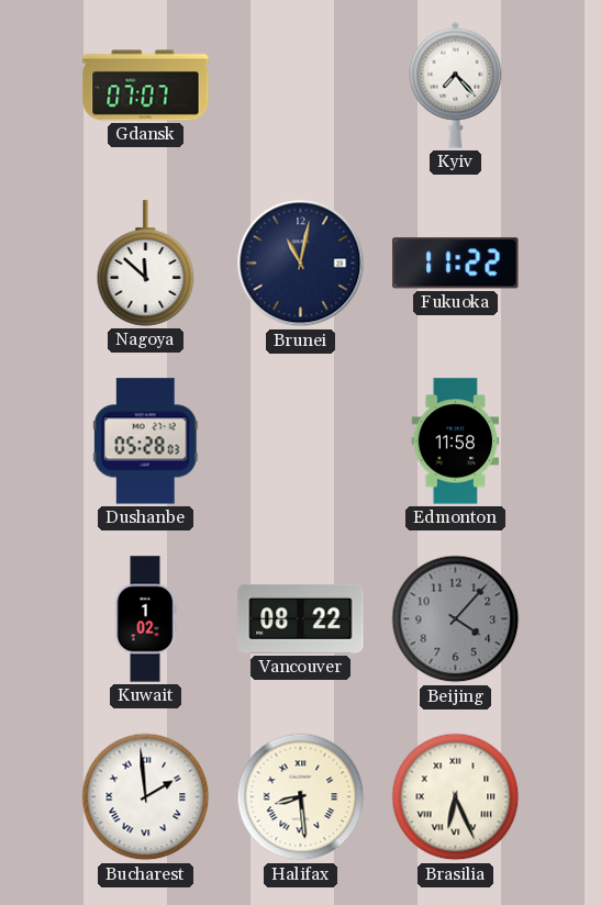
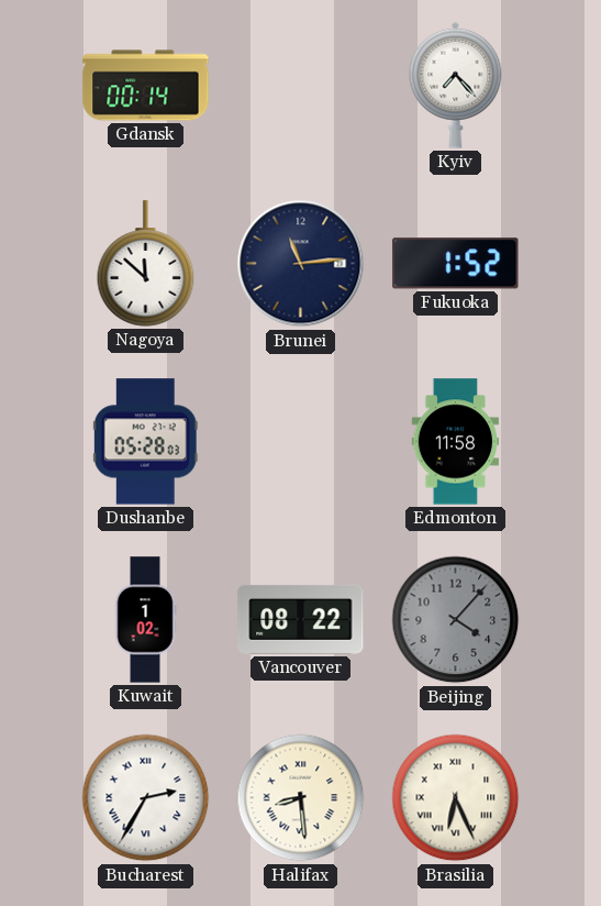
Gdansk: 07:07 -> 00:14
Brunei: 11:02 -> 11:14
Fukuoka: 11:22 -> 1:52
Bucharest: 1:59 -> 2:35
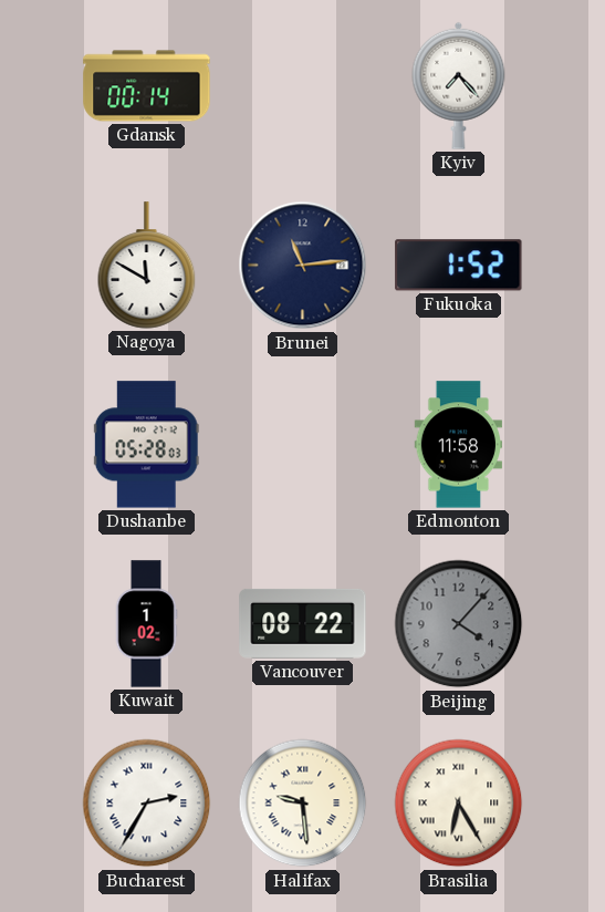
Nagoya: 11:52 -> 11:50
Halifax: 8:29 -> 9:29
Brasilia: 6:26 -> 6:25
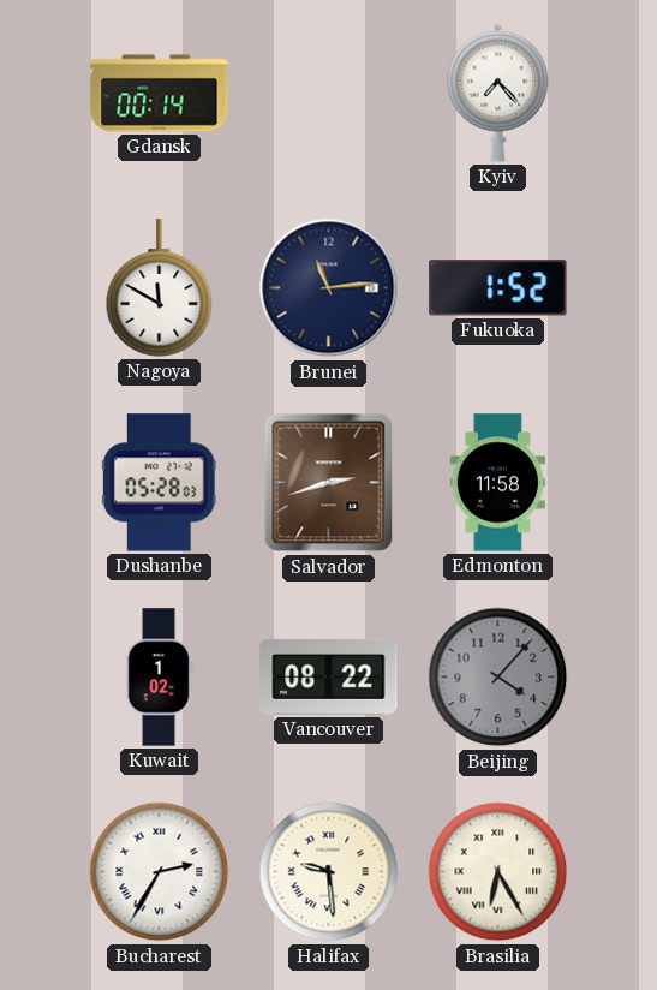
Salvador: none -> 2:42
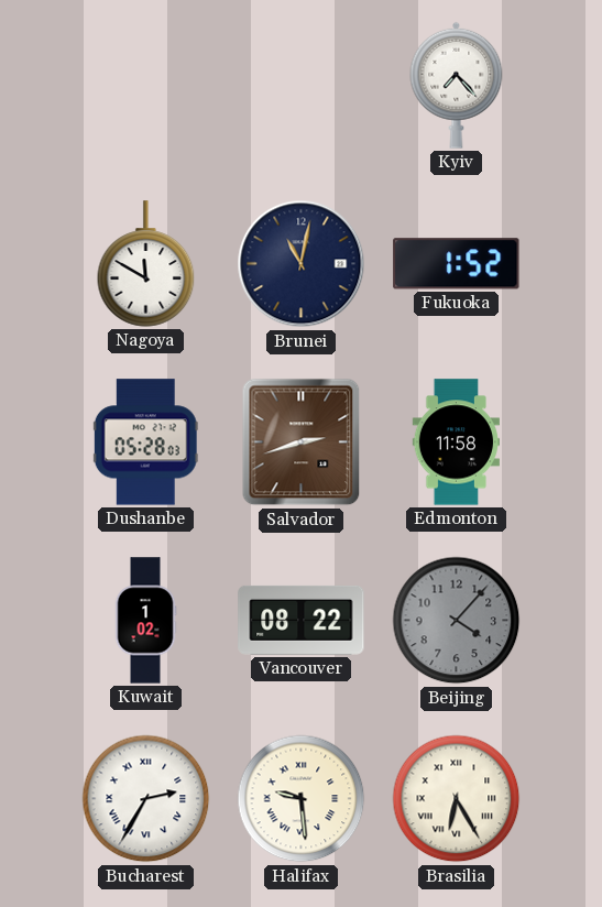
Gdansk: 00:14 -> none
Brunei: 11:14 -> 11:02
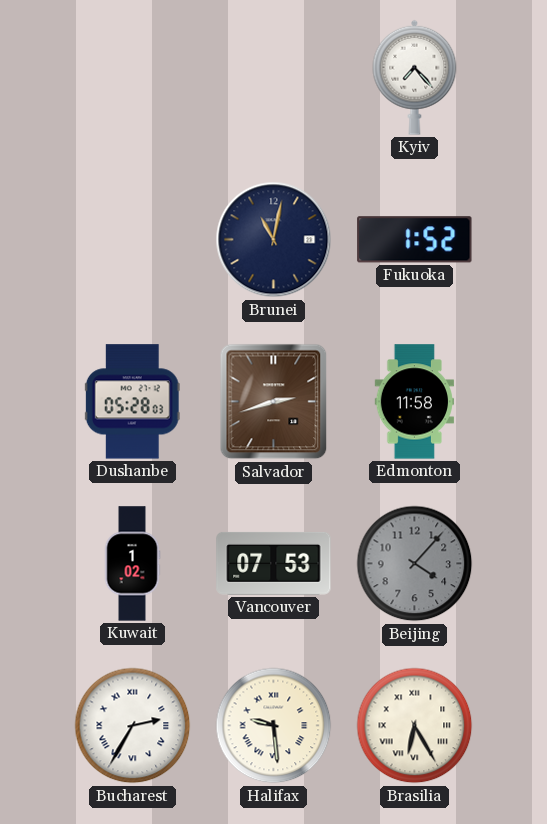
Nagoya: 11:50 -> none
Vancouver: 08:22 -> 07:53
